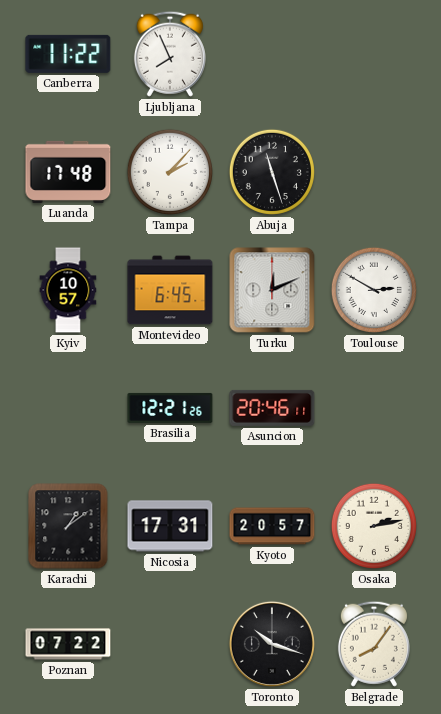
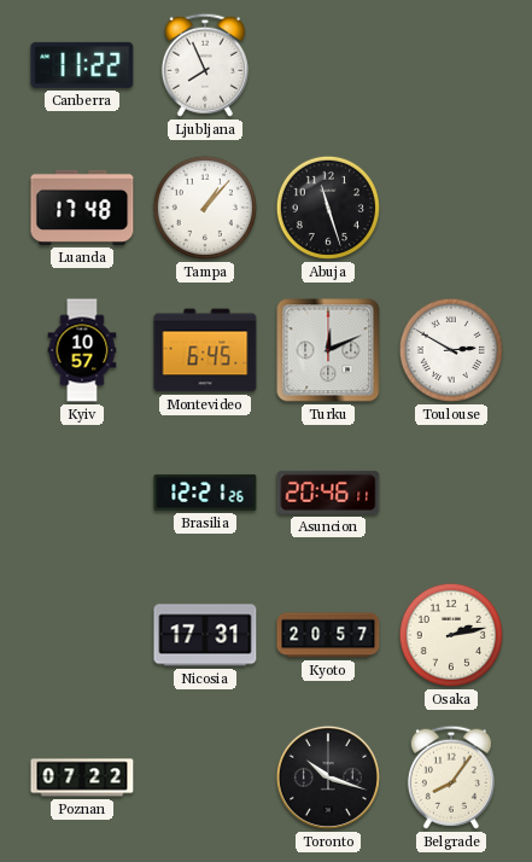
Tampa: 2:07 -> 1:07
Karachi: 1:09 -> none
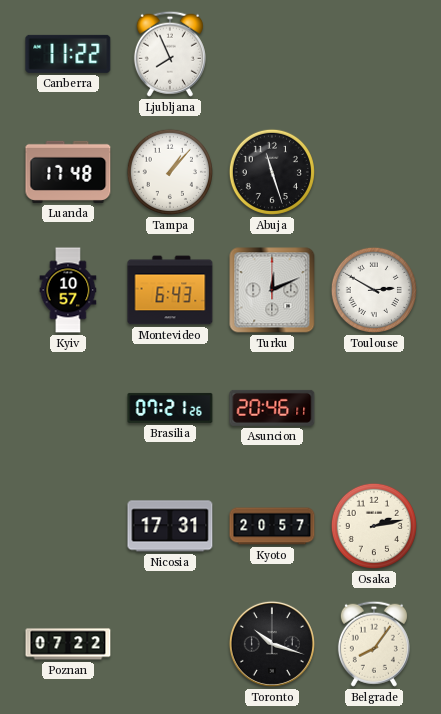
Montevideo: 6:45 -> 6:43
Brasilia: 12:21 -> 07:21
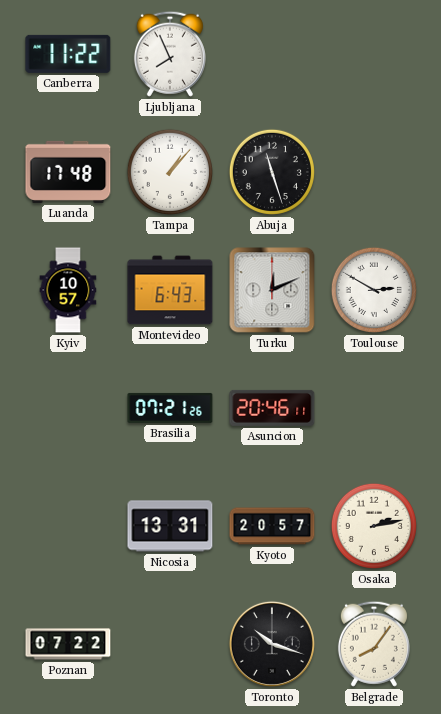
Nicosia: 17:31 -> 13:31
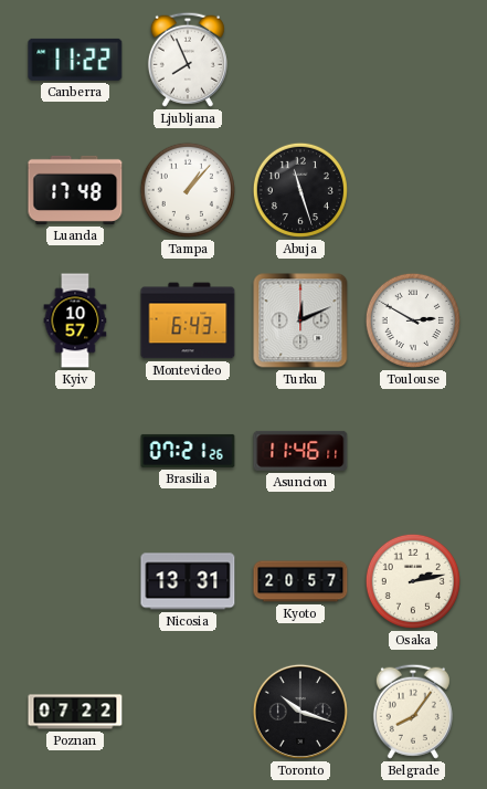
Asuncion: 20:46 -> 11:46
